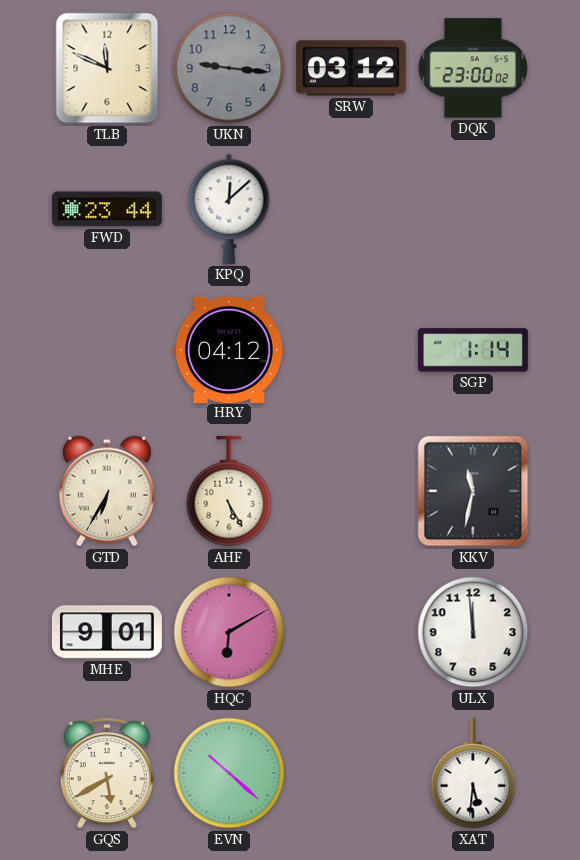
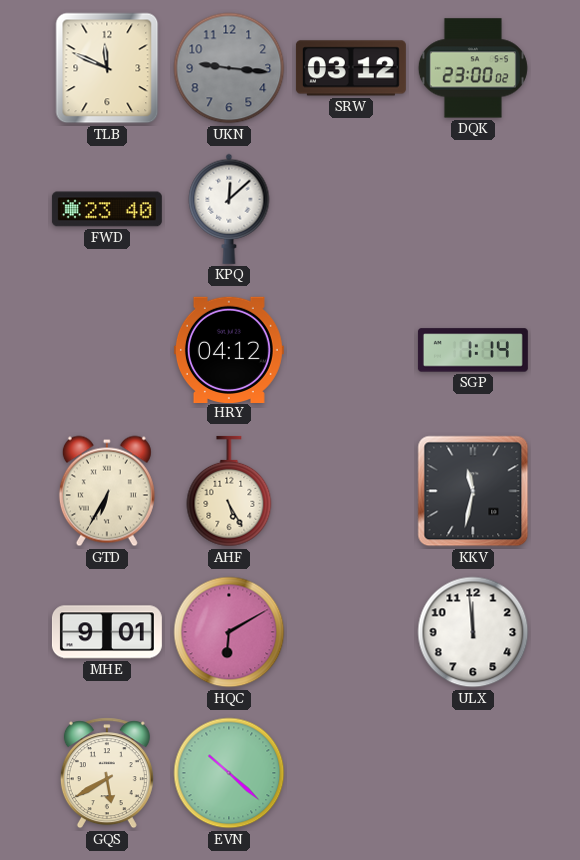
FWD: 23:44 -> 23:40
XAT: 5:31 -> none
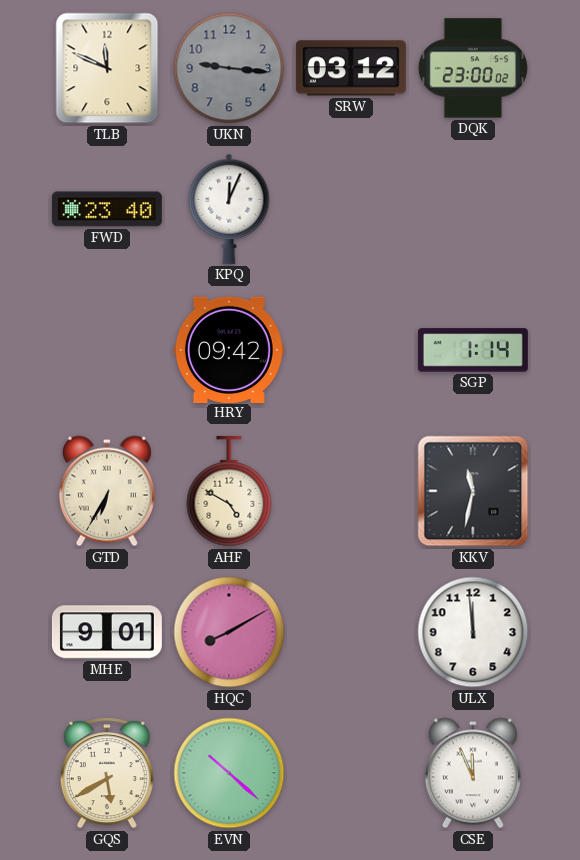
KPQ: 12:08 -> 12:04
HRY: 04:12 -> 09:42
AHF: 5:25 -> 4:50
HQC: 6:10 -> 8:10
CSE: none -> 11:56
